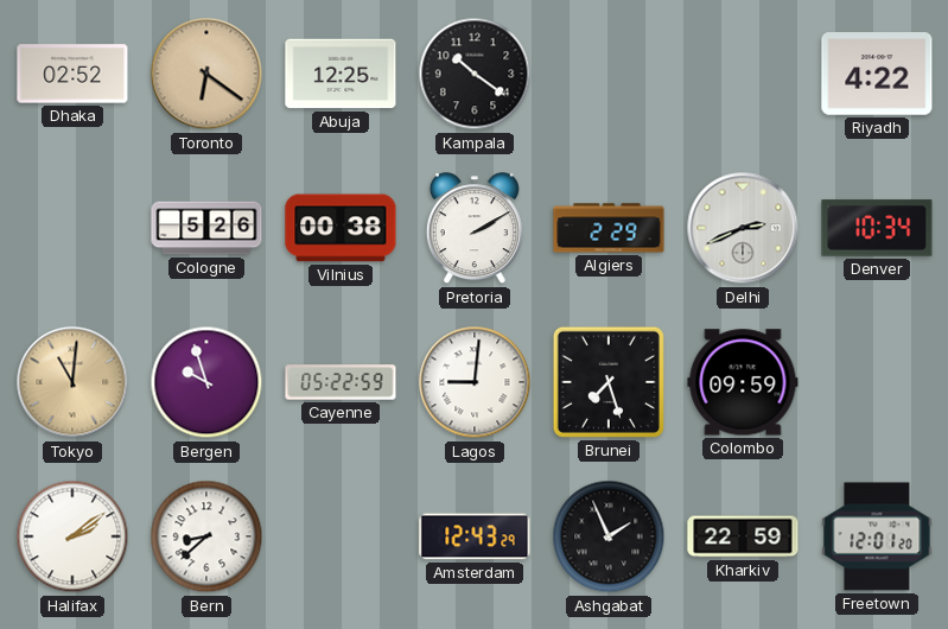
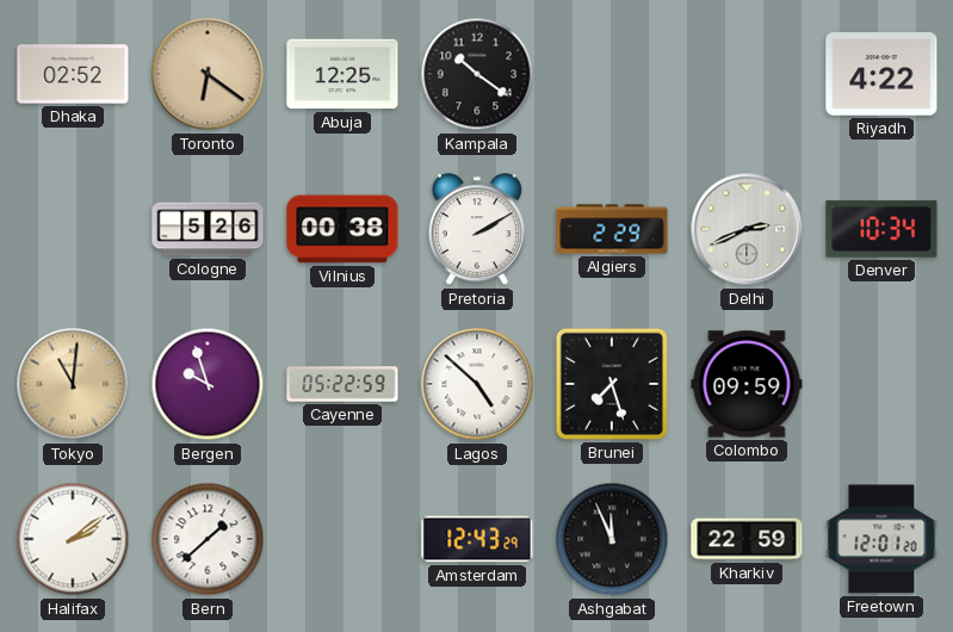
Lagos: 9:01 -> 4:52
Bern: 8:38 -> 1:38
Ashgabat: 1:56 -> 11:56
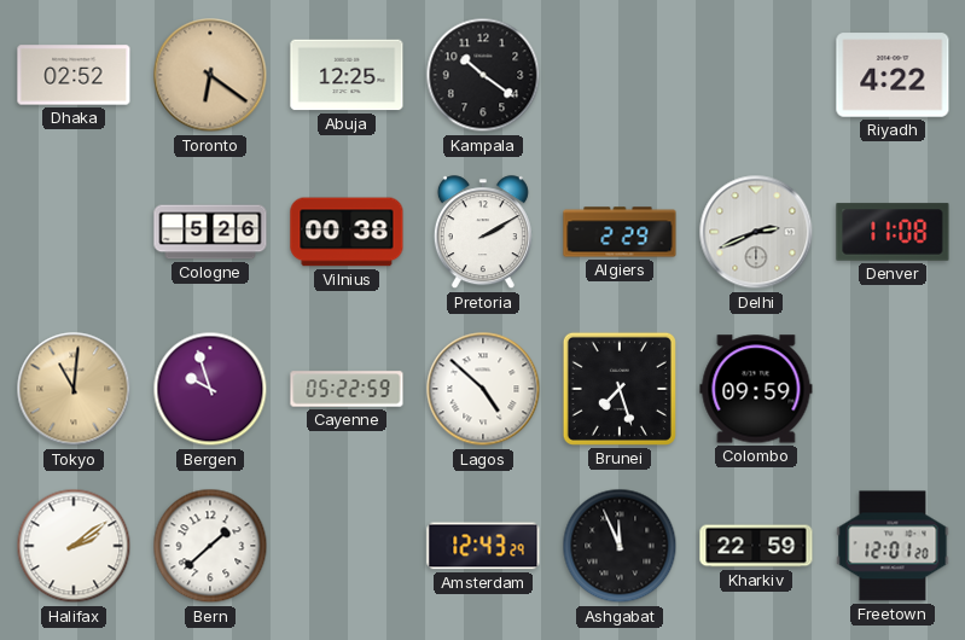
Denver: 10:34 -> 11:08
